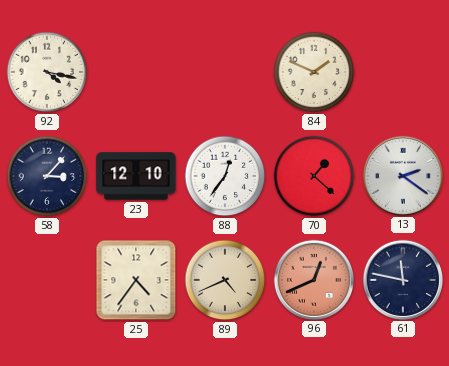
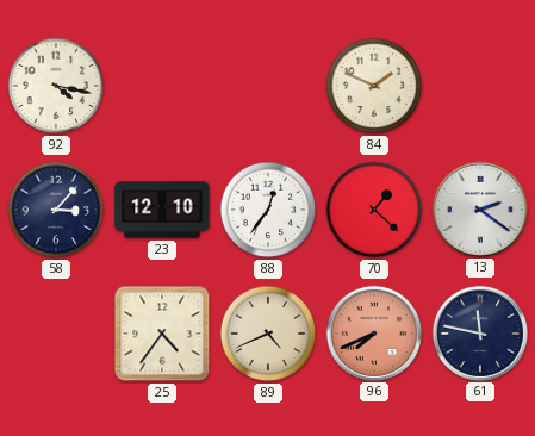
96: 12:41 -> 7:41
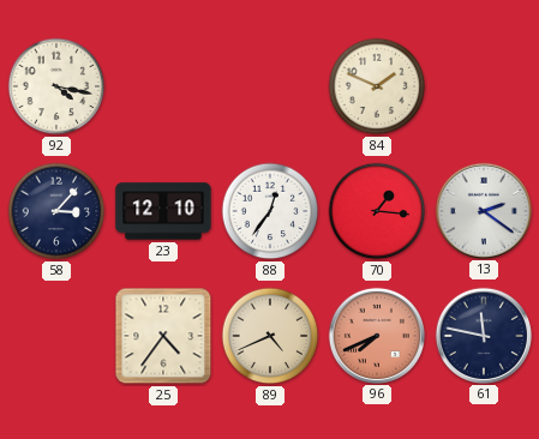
70: 1:22 -> 1:16
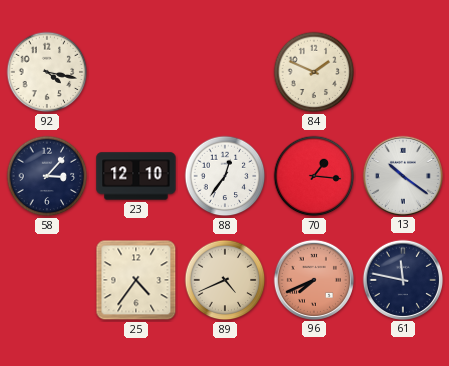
13: 2:21 -> 10:21
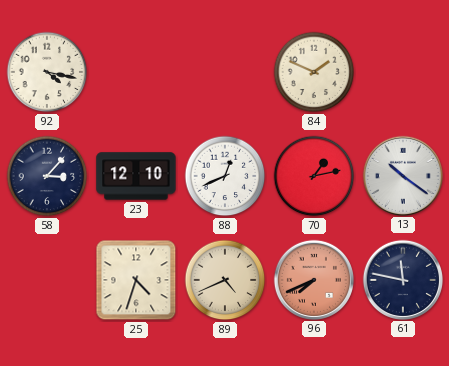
88: 12:36 -> 12:41
70: 1:16 -> 1:13
25: 4:36 -> 4:33
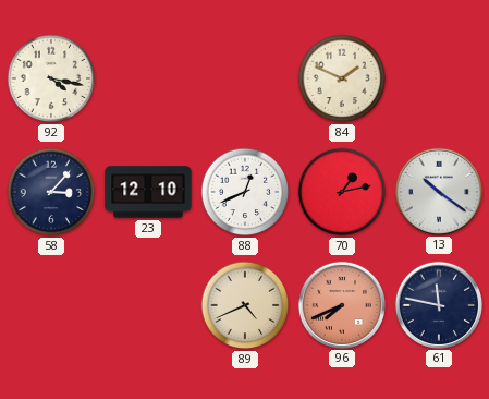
25: 4:33 -> none
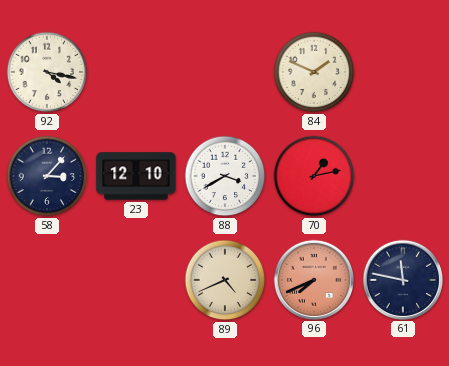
88: 12:41 -> 3:40
13: 10:21 -> none
